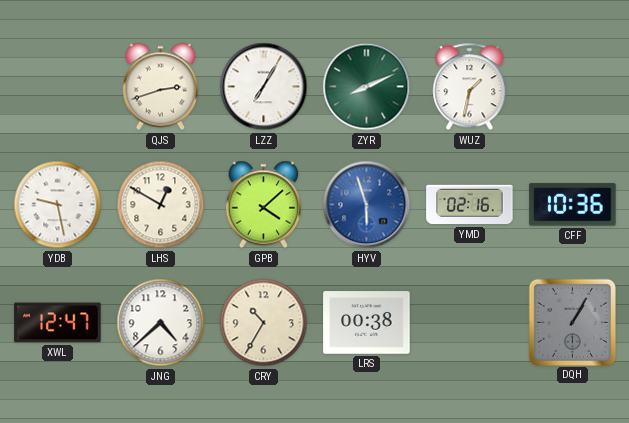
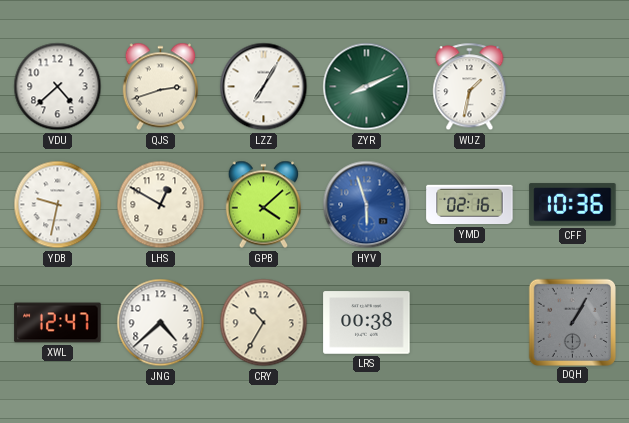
VDU: none -> 4:38
YDB: 9:28 -> 9:32
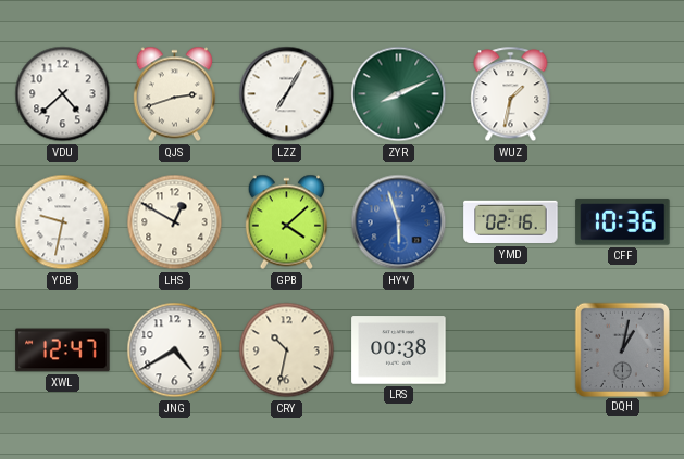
JNG: 4:38 -> 4:40
CRY: 10:35 -> 10:32
DQH: 1:05 -> 1:02
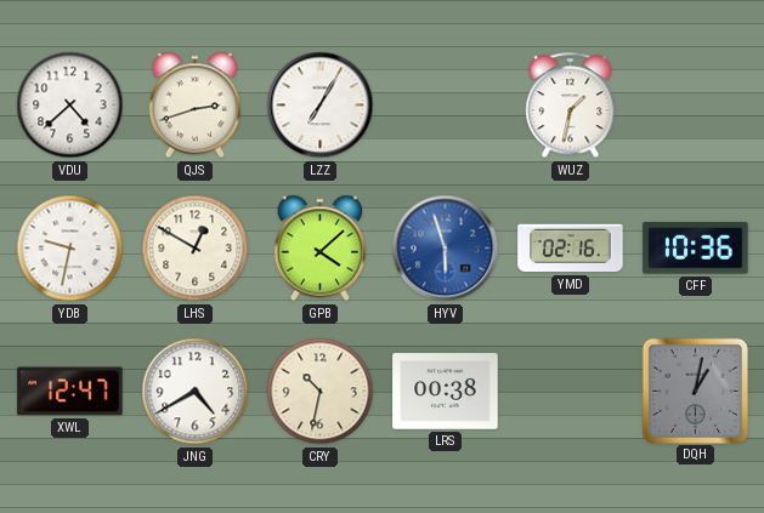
ZYR: 8:11 -> none
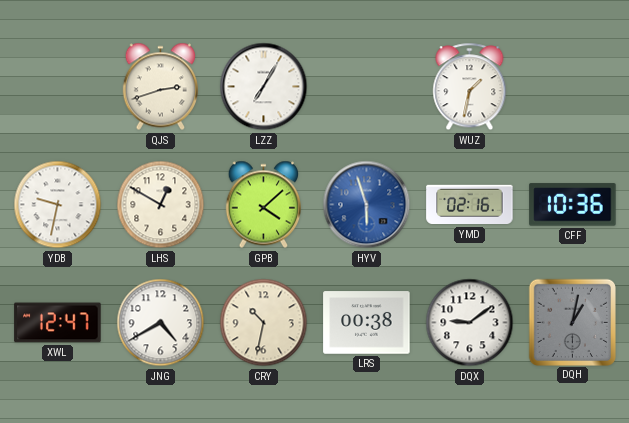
VDU: 4:38 -> none
DQX: none -> 9:09
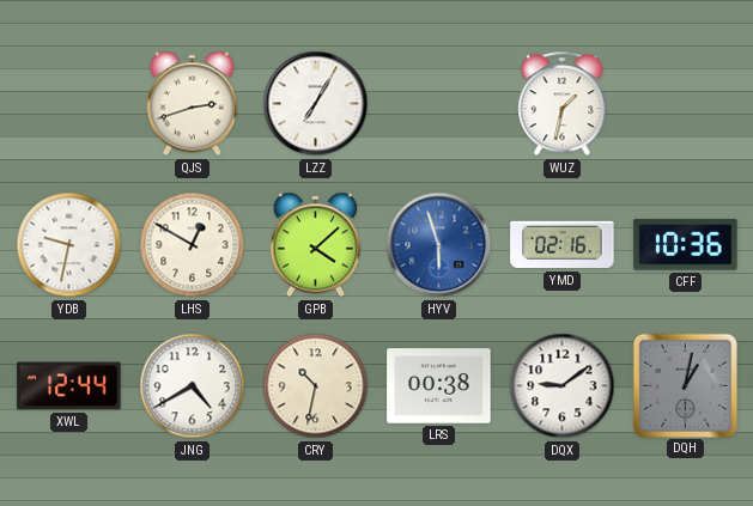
XWL: 12:47 -> 12:44
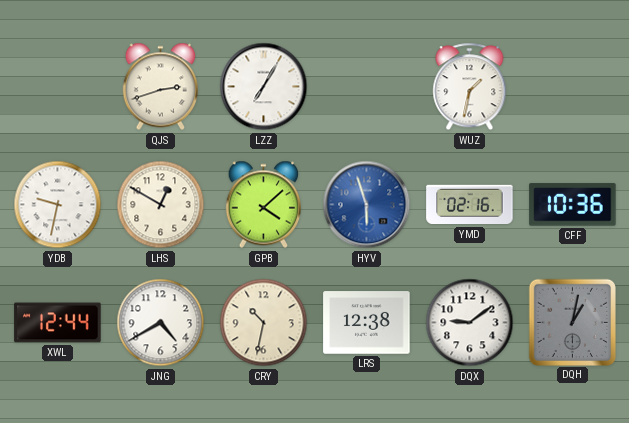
LRS: 00:38 -> 12:38
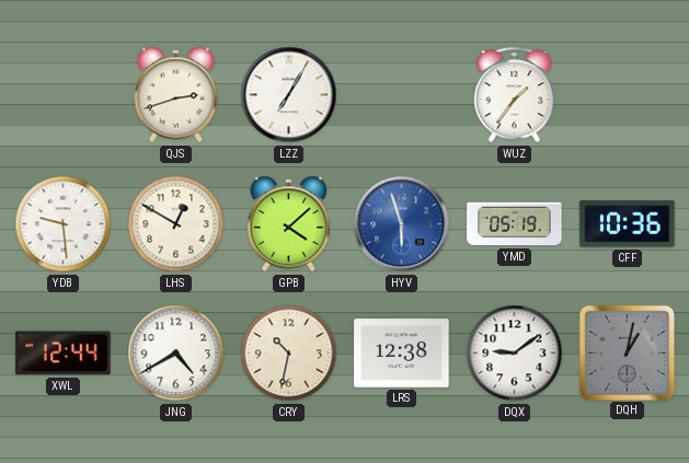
WUZ: 1:32 -> 1:36
YDB: 9:32 -> 9:29
YMD: 02:16 -> 05:19
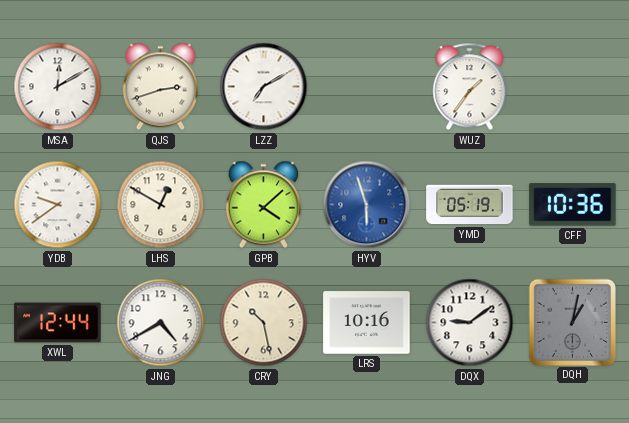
MSA: none -> 12:10
LZZ: 7:05 -> 7:10
YDB: 9:29 -> 9:39
CRY: 10:32 -> 10:28
LRS: 12:38 -> 10:16
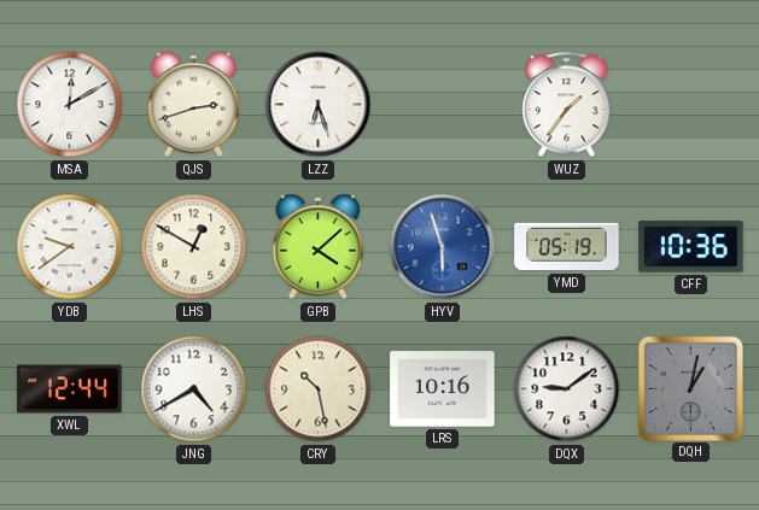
LZZ: 7:10 -> 6:27
